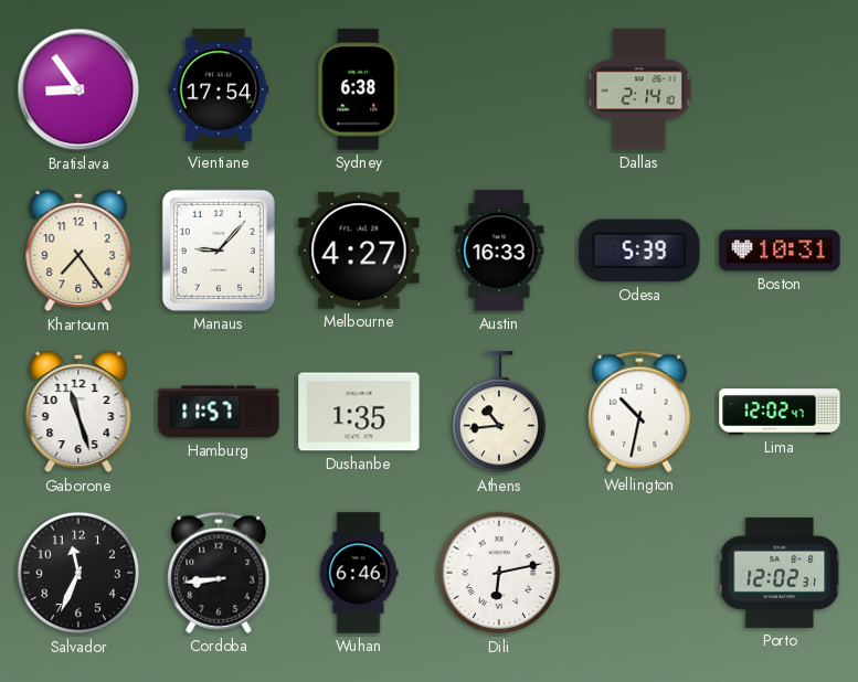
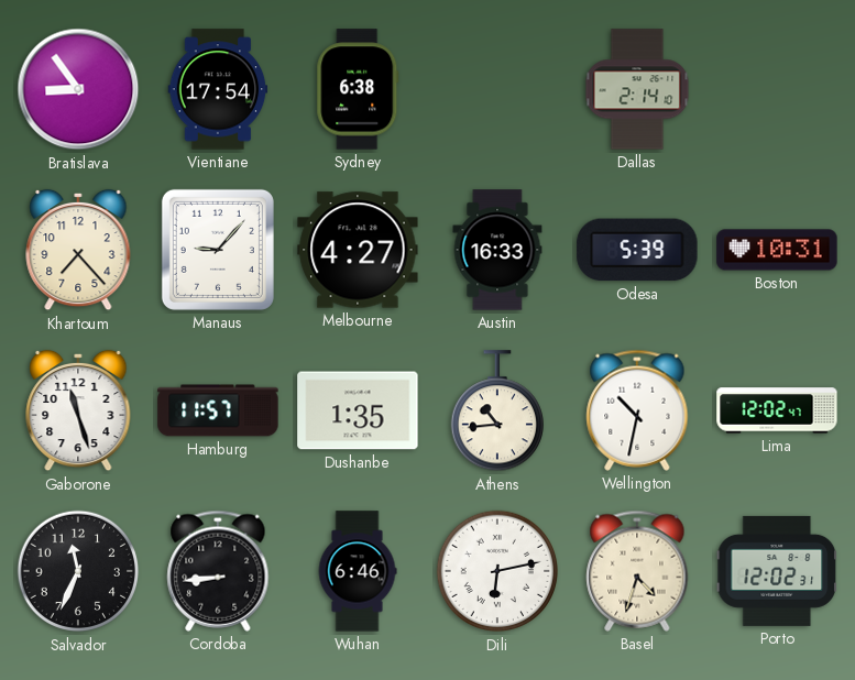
Khartoum: 7:24 -> 7:23
Basel: none -> 4:33
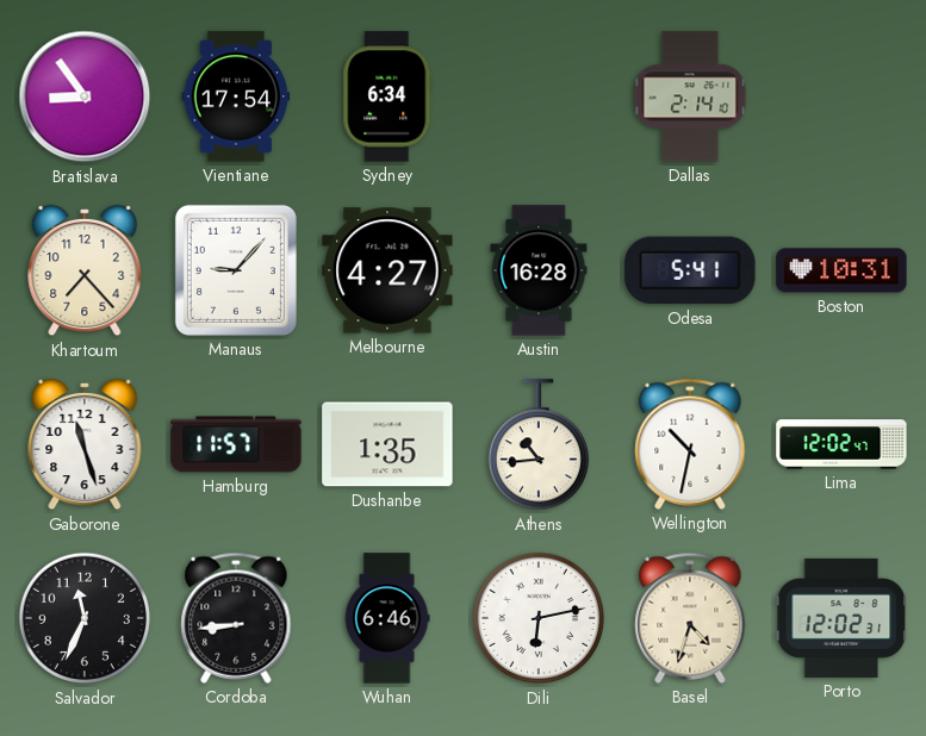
Sydney: 6:38 -> 6:34
Austin: 16:33 -> 16:28
Odesa: 5:39 -> 5:41
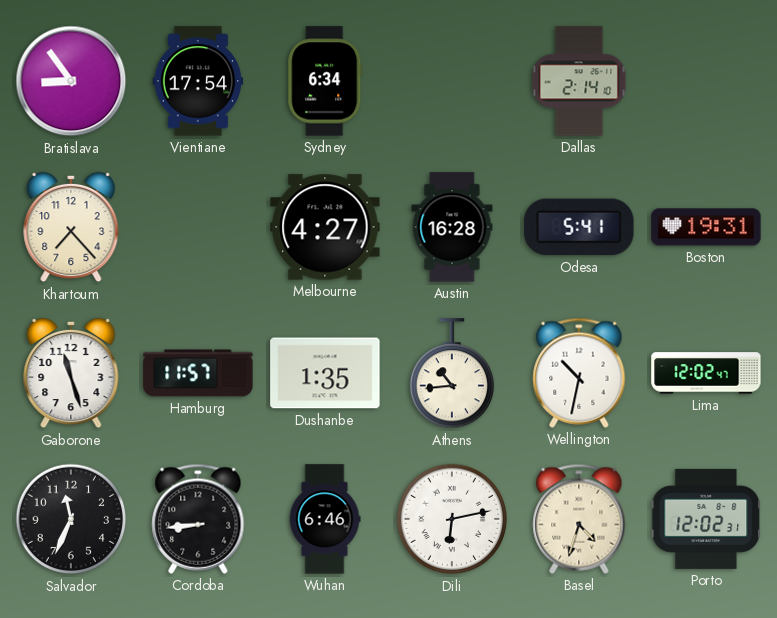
Manaus: 9:07 -> none
Boston: 10:31 -> 19:31
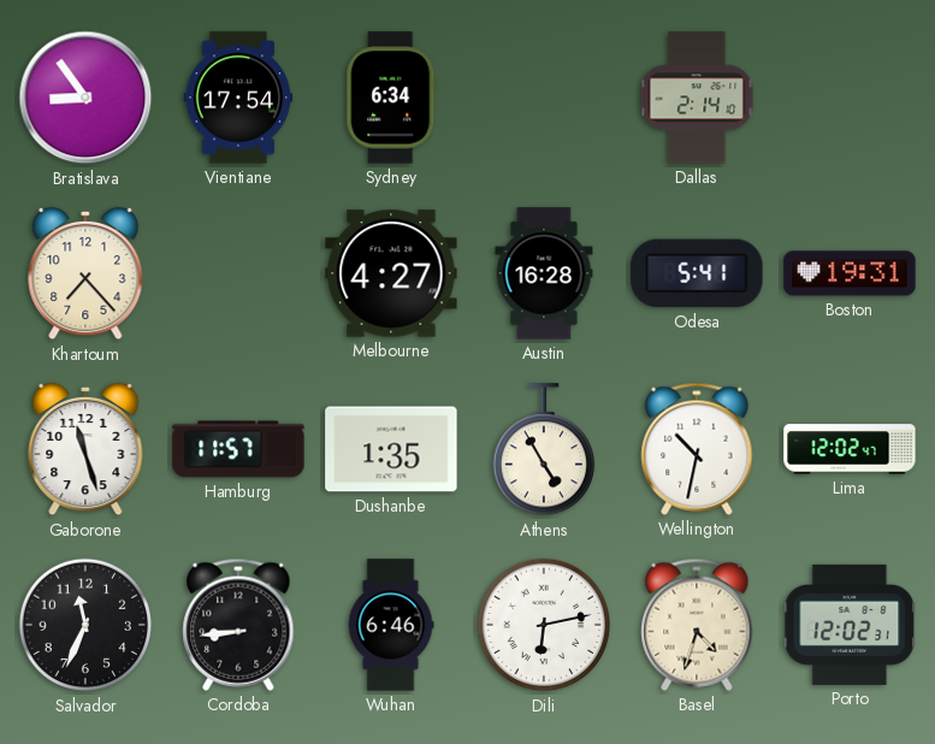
Athens: 10:44 -> 4:55
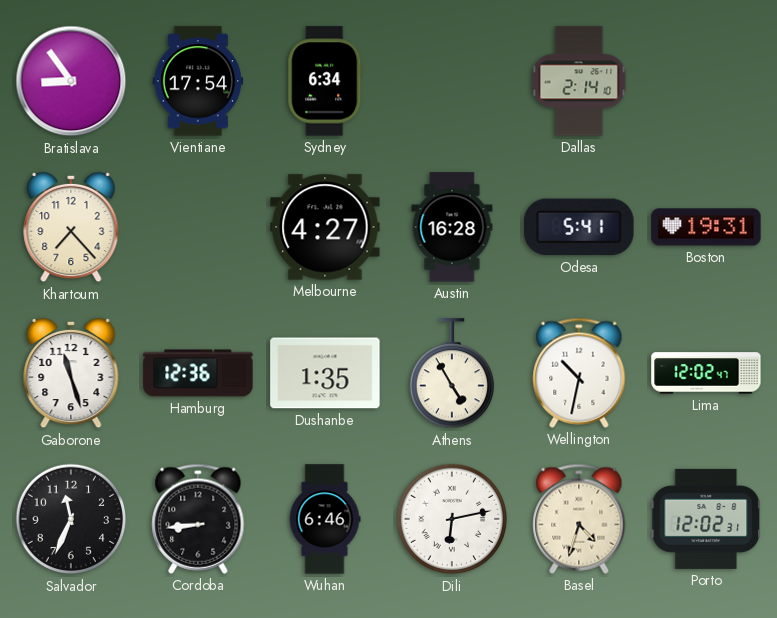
Hamburg: 11:57 -> 12:36
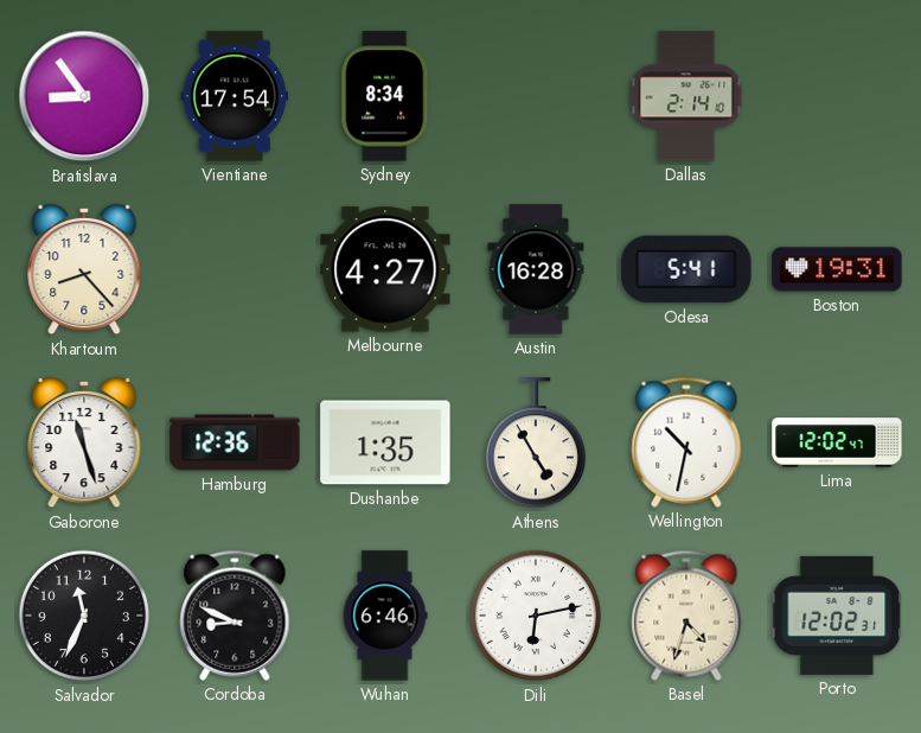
Sydney: 6:34 -> 8:34
Khartoum: 7:23 -> 8:23
Cordoba: 8:44 -> 8:49
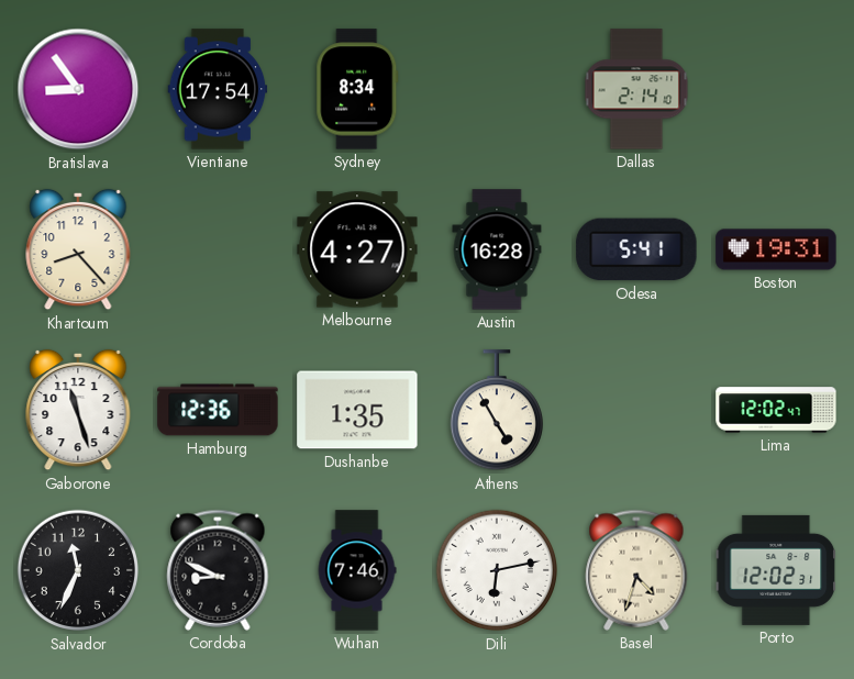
Wellington: 10:32 -> none
Wuhan: 6:46 -> 7:46
